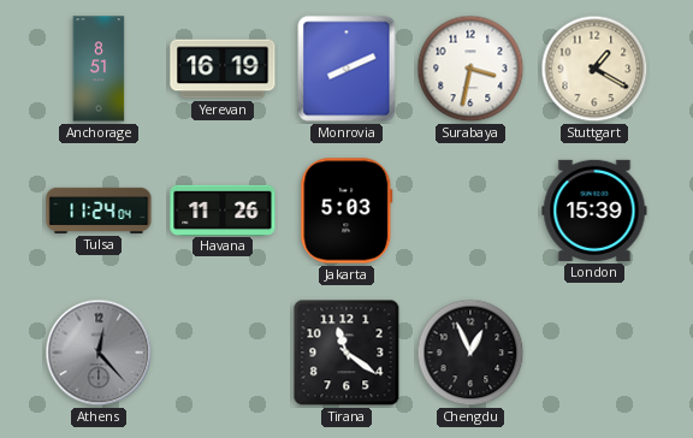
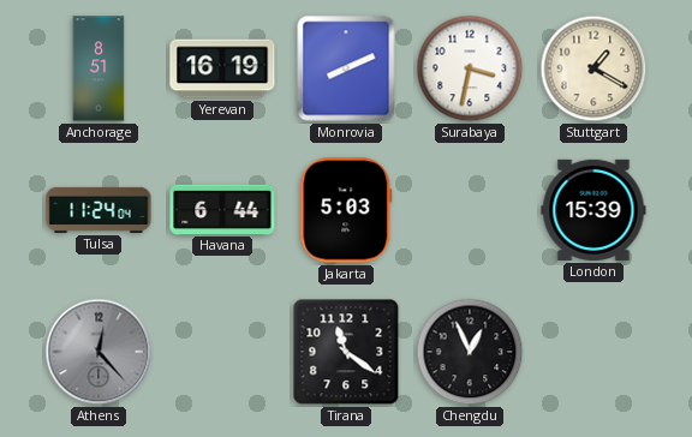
Havana: 11:26 -> 6:44
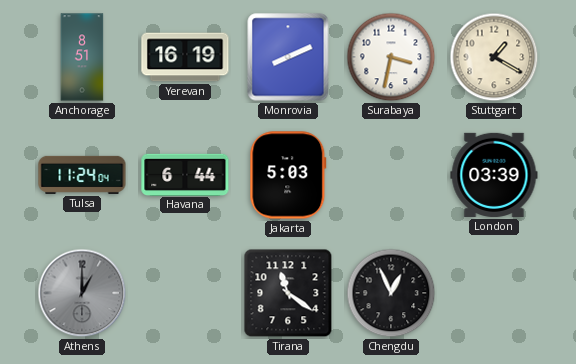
London: 15:39 -> 03:39
Athens: 12:23 -> 1:00
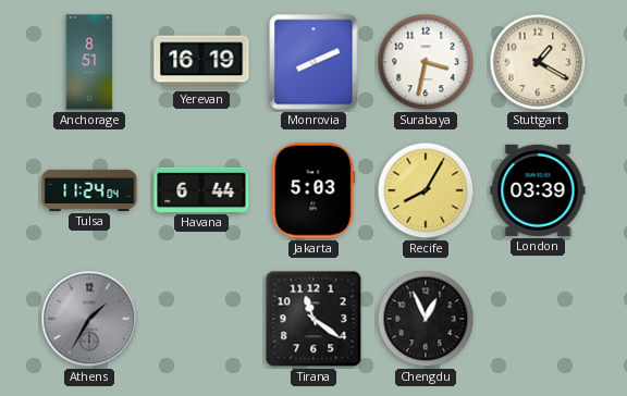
Recife: none -> 8:05
Athens: 1:00 -> 1:35
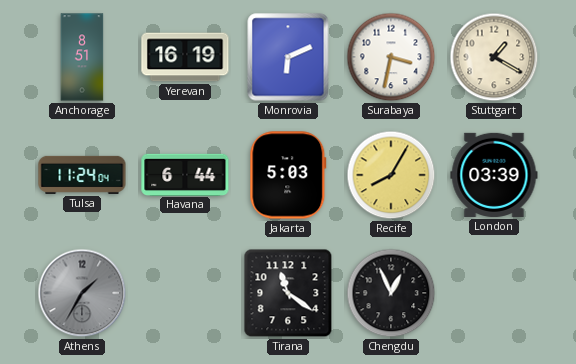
Monrovia: 8:11 -> 6:11
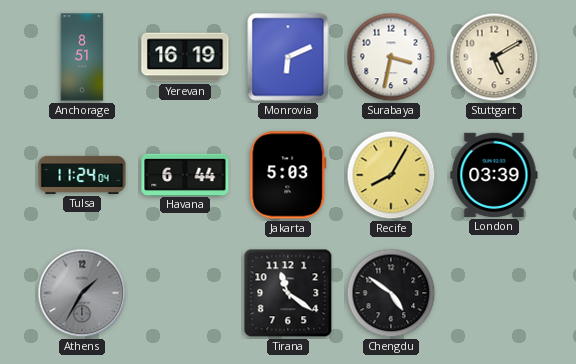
Stuttgart: 1:20 -> 5:10
Chengdu: 12:56 -> 4:51
